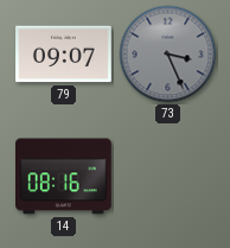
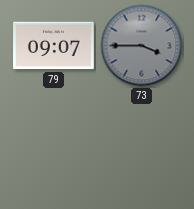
73: 3:26 -> 3:45
14: 08:16 -> none
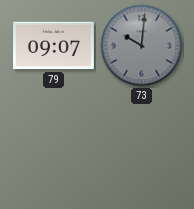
73: 3:45 -> 10:01
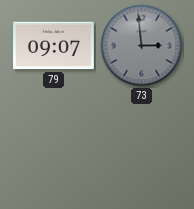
73: 10:01 -> 2:59
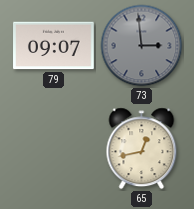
65: none -> 12:43
